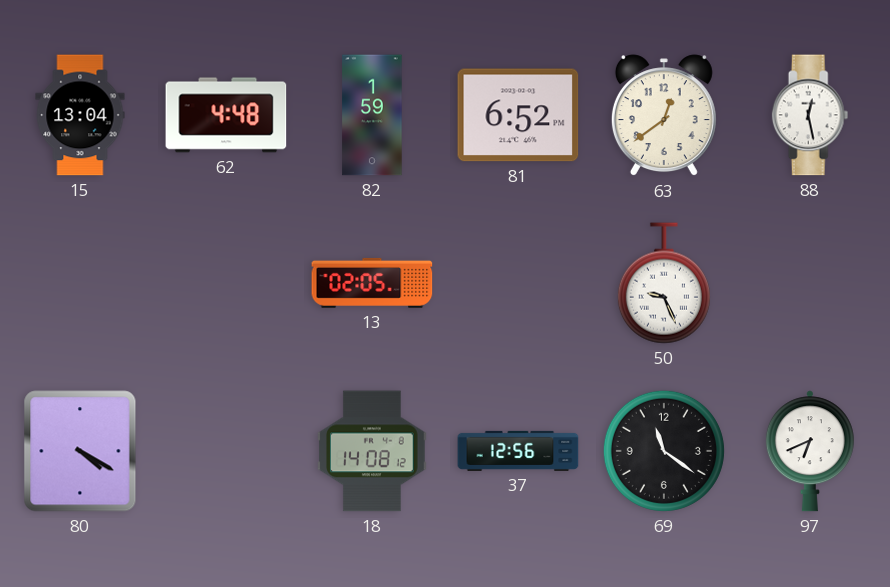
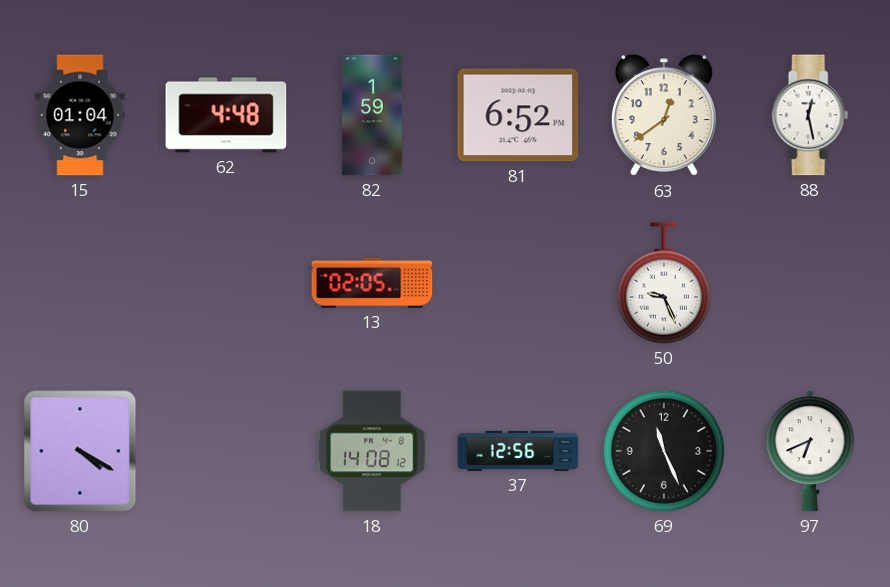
15: 13:04 -> 01:04
69: 11:21 -> 11:26
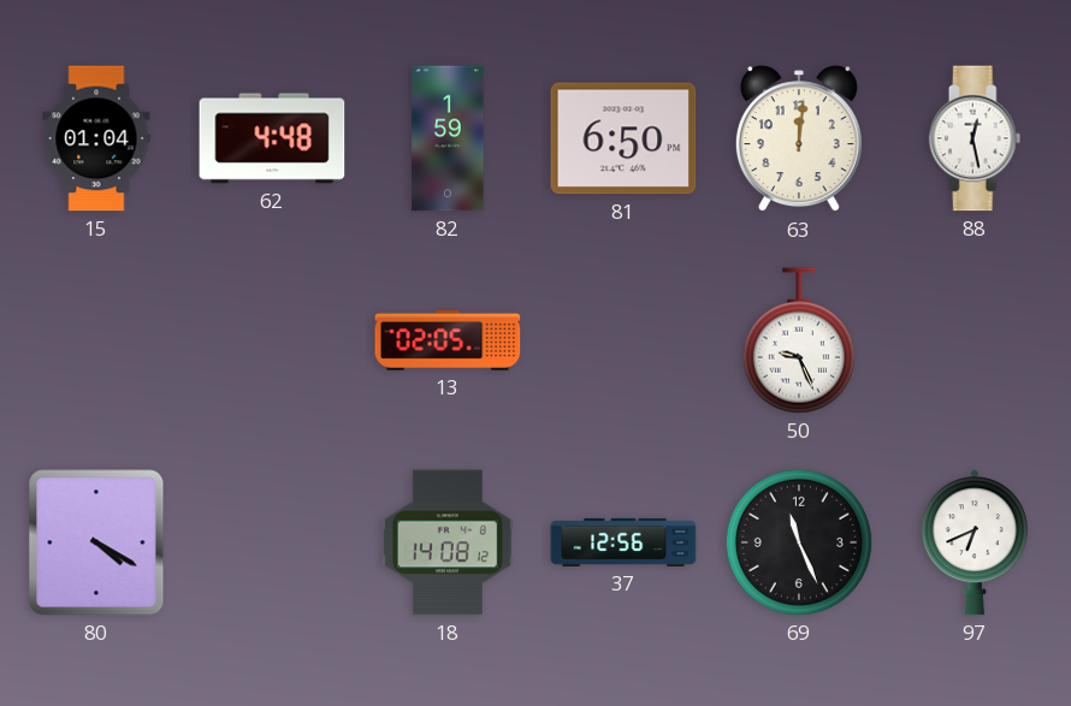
81: 6:52 -> 6:50
63: 12:39 -> 12:01
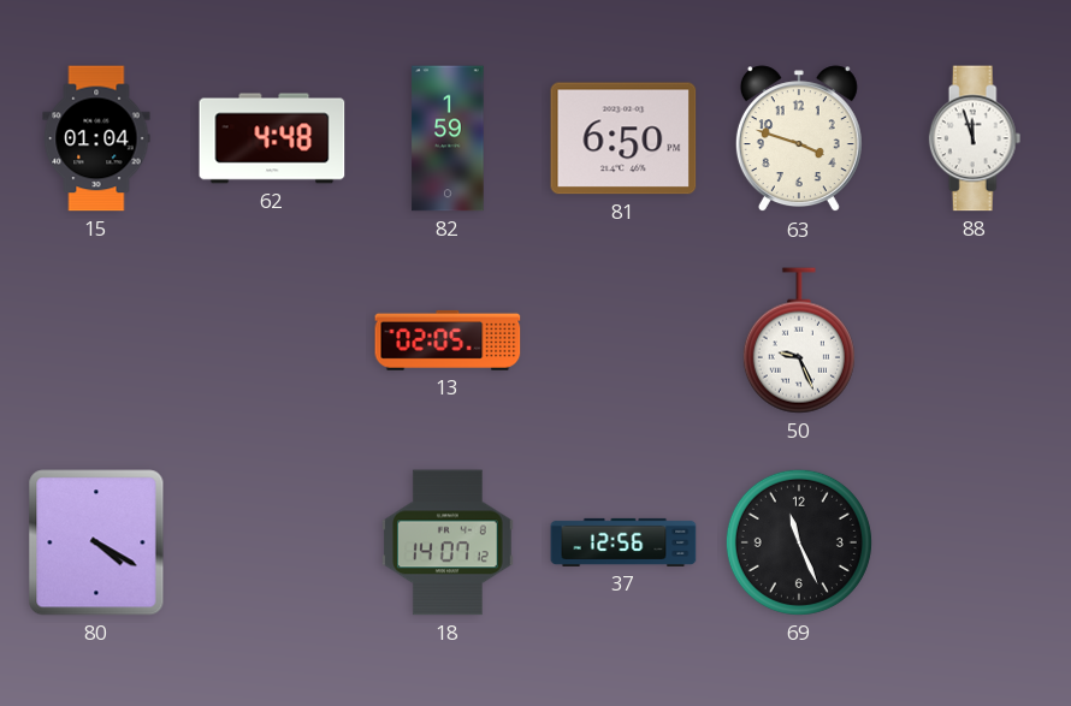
63: 12:01 -> 3:48
88: 12:28 -> 11:57
18: 14:08 -> 14:07
97: 6:41 -> none
